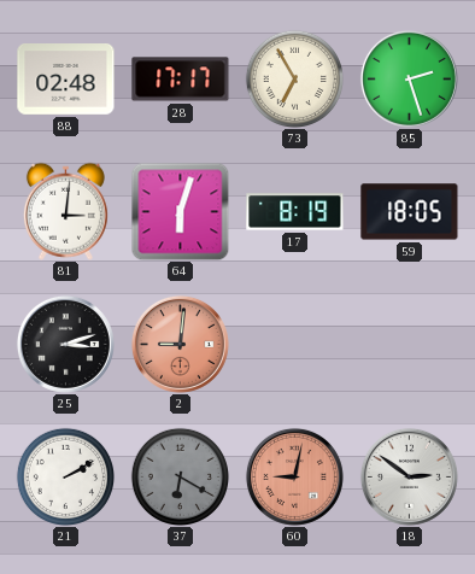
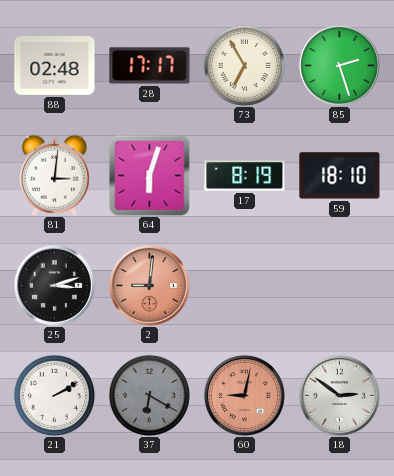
59: 18:05 -> 18:10
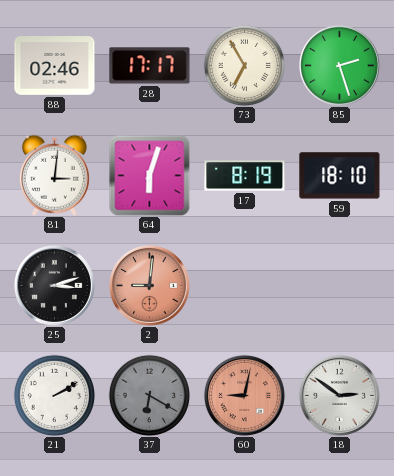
88: 02:48 -> 02:46
